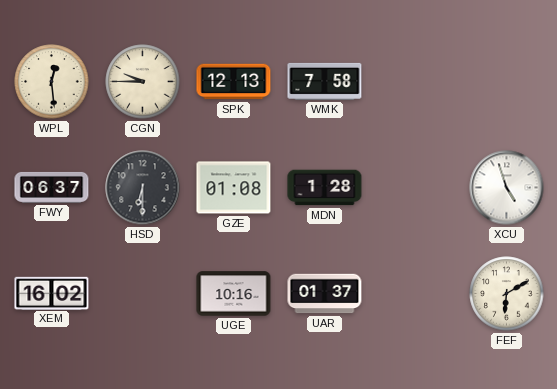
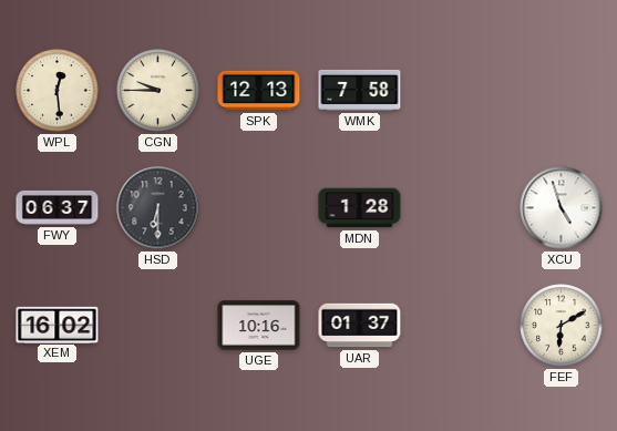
GZE: 01:08 -> none
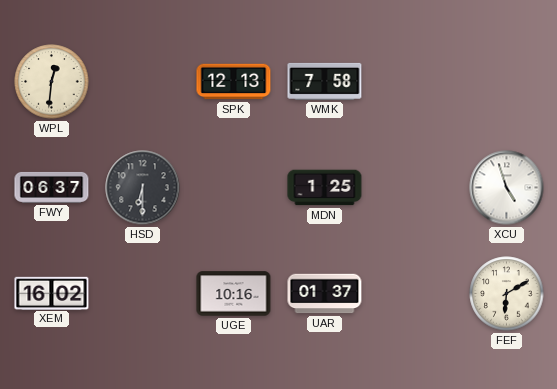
WPL: 12:29 -> 12:31
CGN: 9:45 -> none
MDN: 1:28 -> 1:25
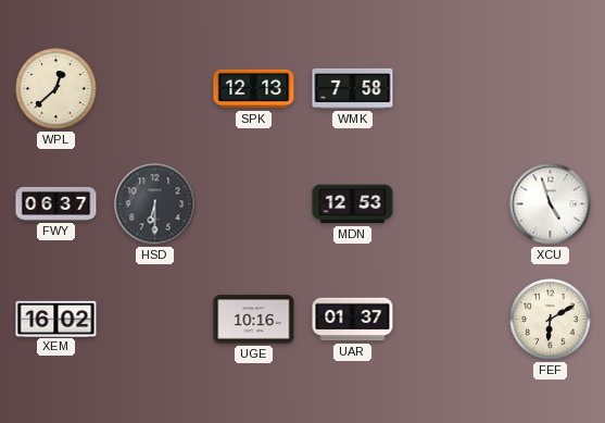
WPL: 12:31 -> 12:38
MDN: 1:25 -> 12:53
